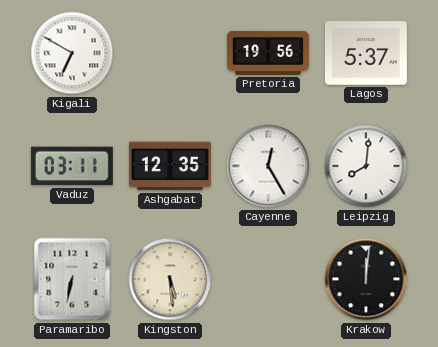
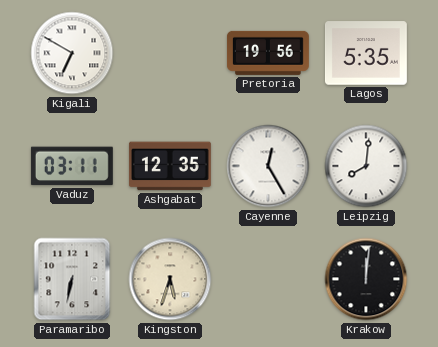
Lagos: 5:37 -> 5:35
Kingston: 5:29 -> 5:33
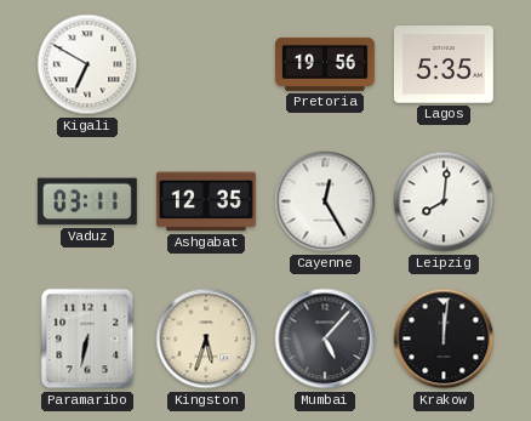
Mumbai: none -> 5:07
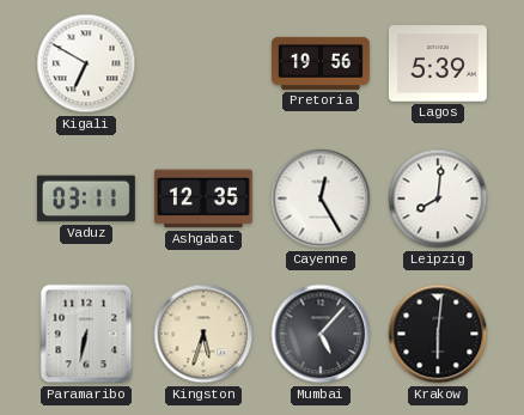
Lagos: 5:35 -> 5:39
Krakow: 12:01 -> 6:01
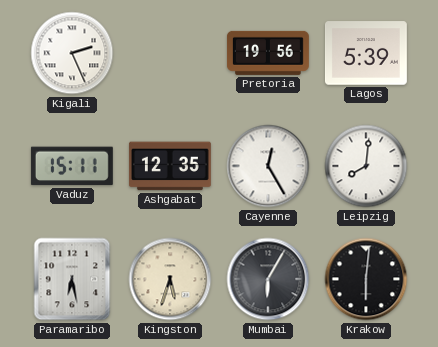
Kigali: 6:50 -> 2:26
Vaduz: 03:11 -> 15:11
Paramaribo: 6:32 -> 6:28
Mumbai: 5:07 -> 6:05
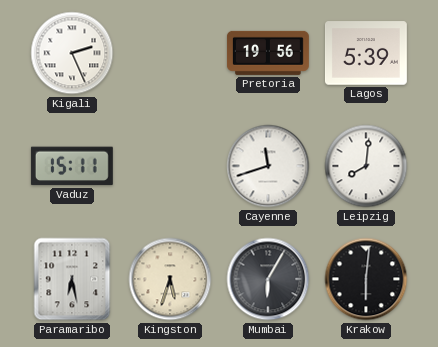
Ashgabat: 12:35 -> none
Cayenne: 12:25 -> 11:42
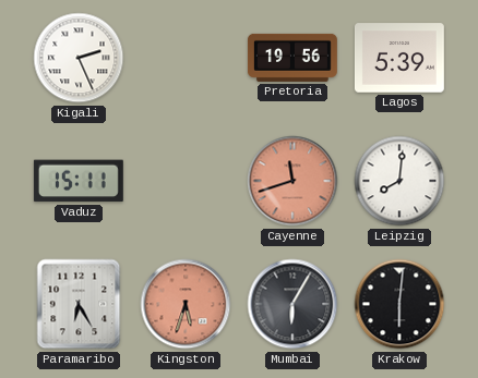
Cayenne dial: white -> salmon
Paramaribo: 6:28 -> 6:25
Kingston dial: cream -> salmon
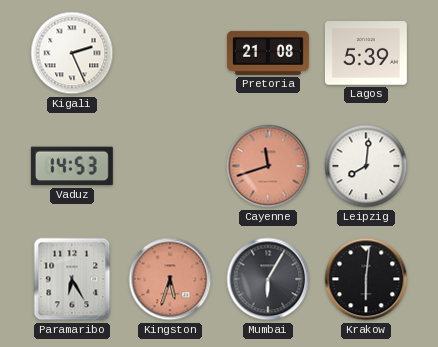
Pretoria: 19:56 -> 21:08
Vaduz: 15:11 -> 14:53
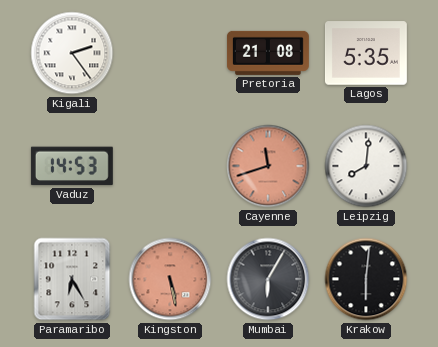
Kigali: 2:26 -> 2:24
Lagos: 5:39 -> 5:35
Kingston: 5:33 -> 5:28
